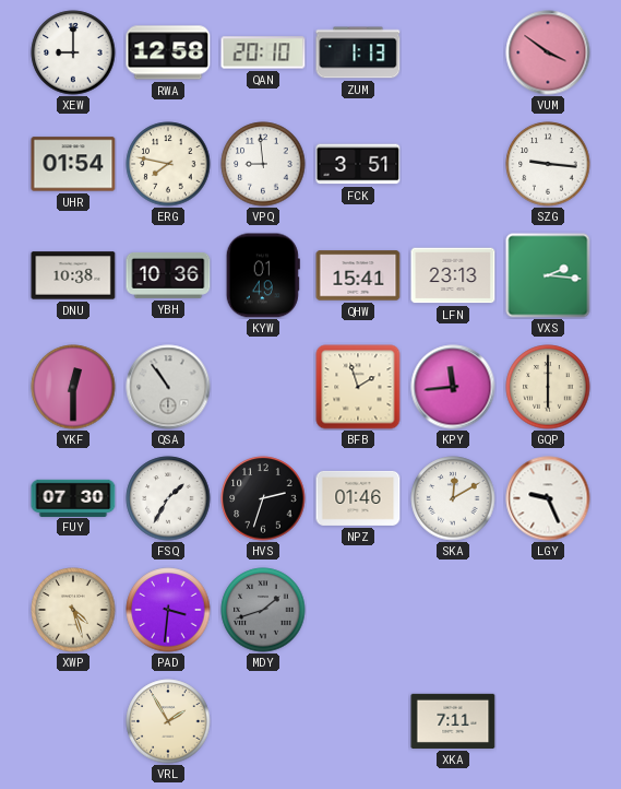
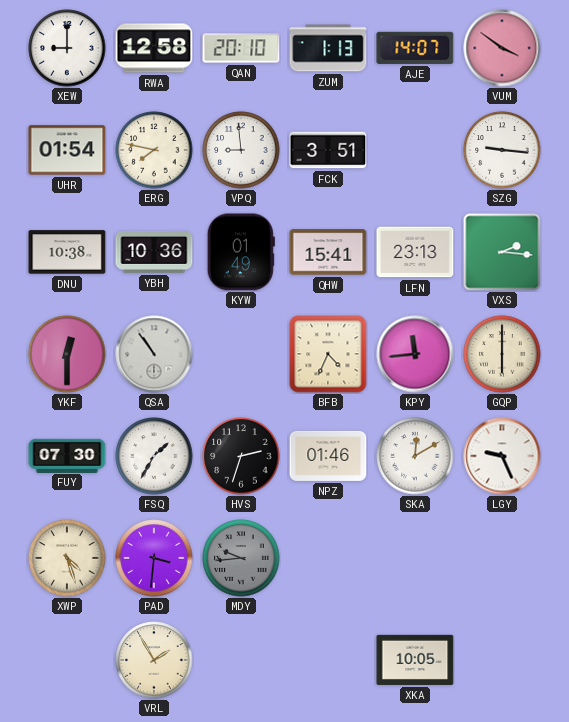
AJE: none -> 14:07
BFB: 1:57 -> 4:34
MDY: 1:42 -> 9:44
XKA: 7:11 -> 10:05
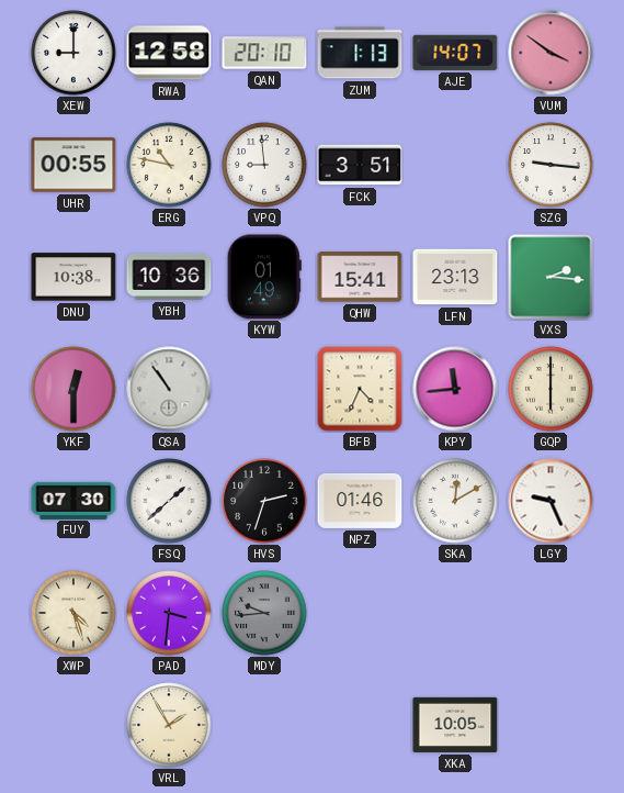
UHR: 01:54 -> 00:55
ERG: 7:47 -> 10:47
FSQ: 1:35 -> 1:38
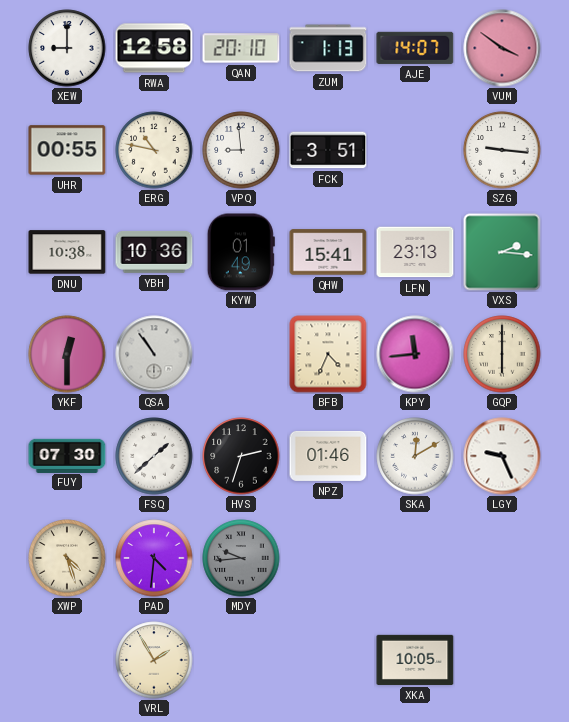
PAD: 3:31 -> 4:31
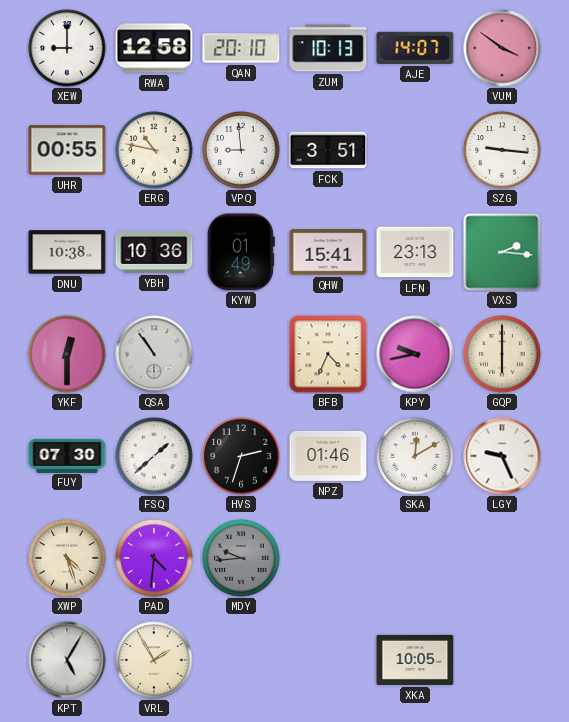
ZUM: 1:13 -> 10:13
KPY: 11:44 -> 9:43
KPT: none -> 5:05
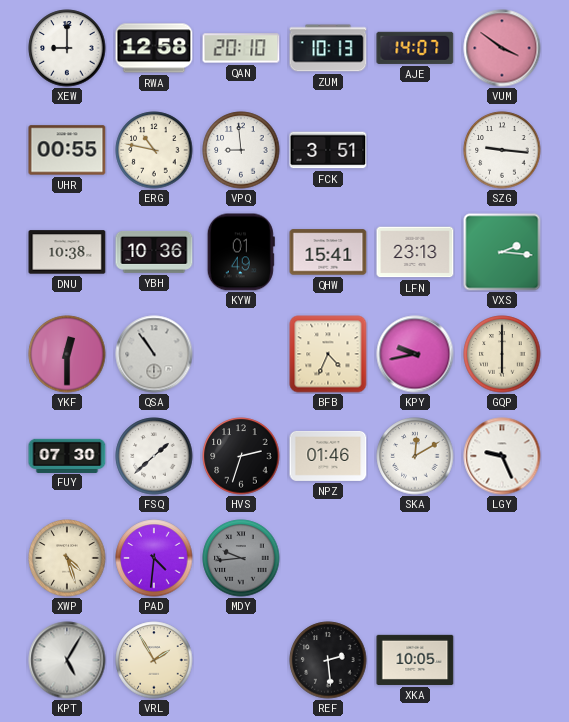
REF: none -> 2:29
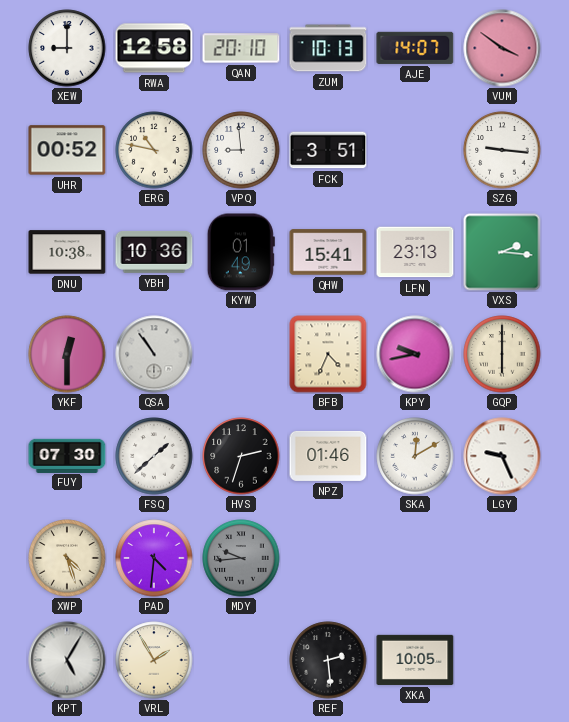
UHR: 00:55 -> 00:52
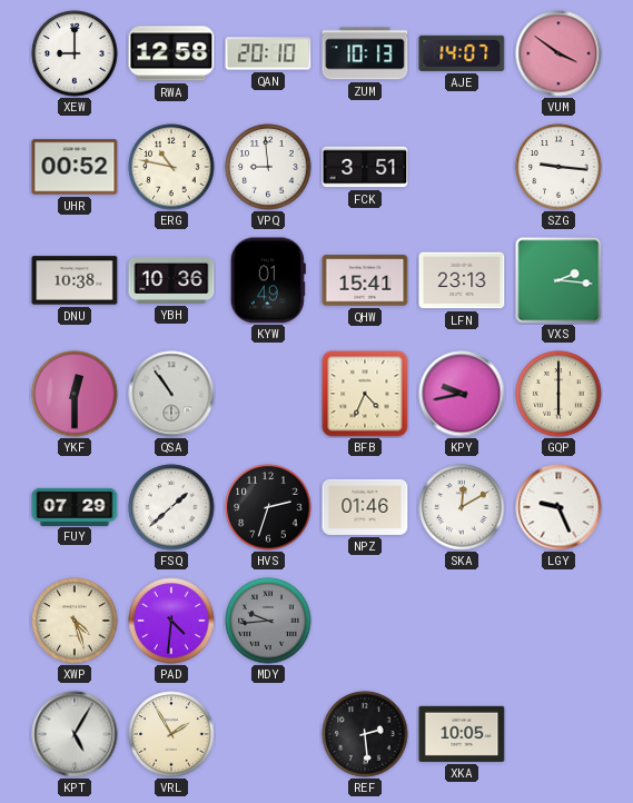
FUY: 07:30 -> 07:29
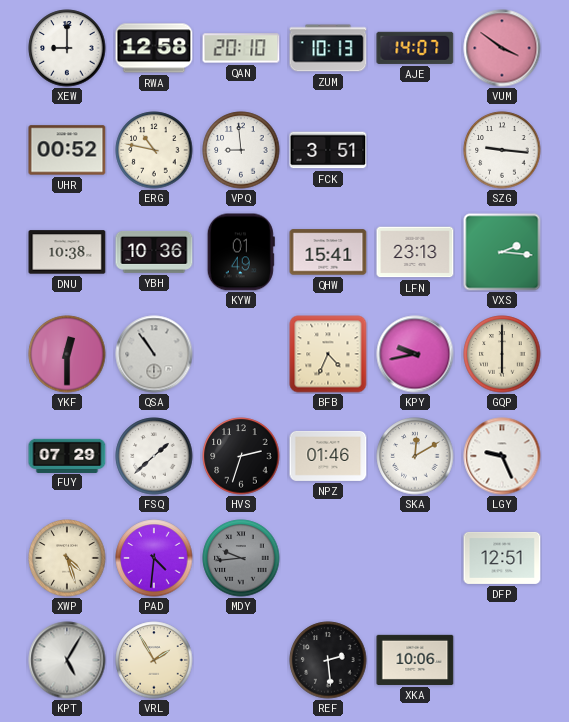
DFP: none -> 12:51
XKA: 10:05 -> 10:06
